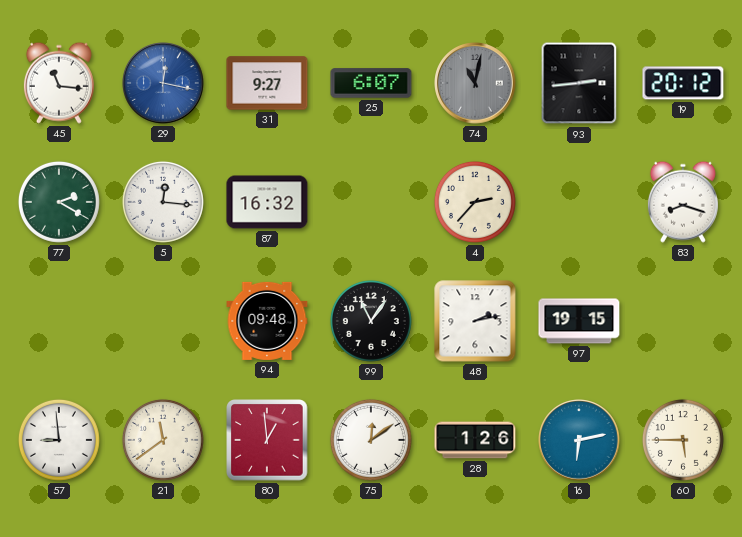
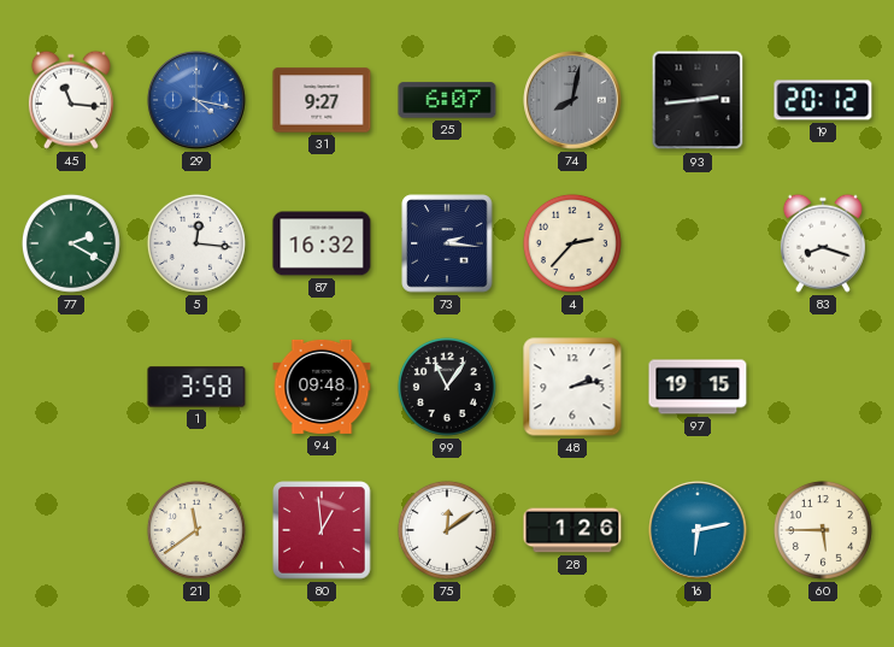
29: 12:17 -> 4:17
74: 11:02 -> 8:02
73: none -> 2:16
1: none -> 3:58
57: 8:59 -> none
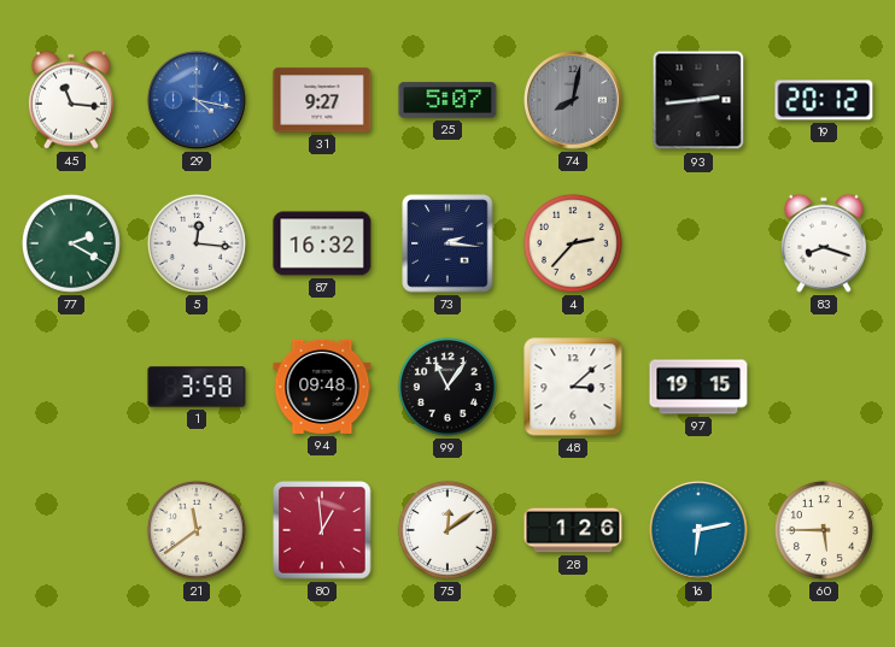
25: 6:07 -> 5:07
48: 2:13 -> 3:08
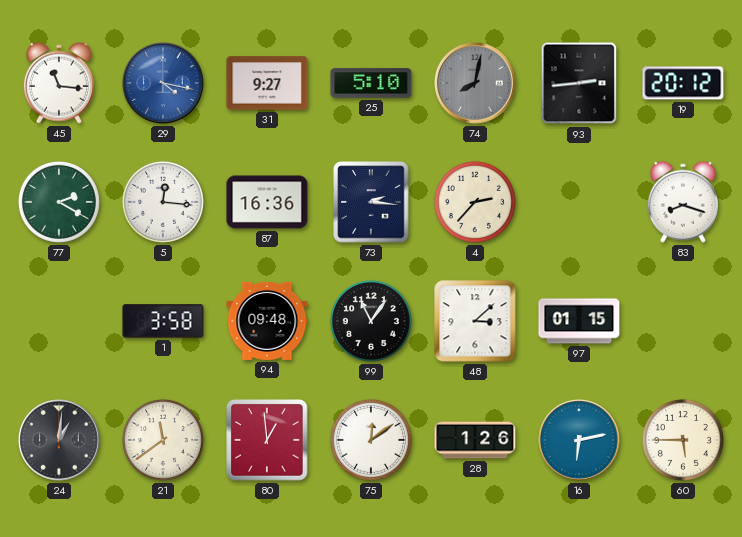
25: 5:07 -> 5:10
87: 16:32 -> 16:36
97: 19:15 -> 01:15
24: none -> 1:01
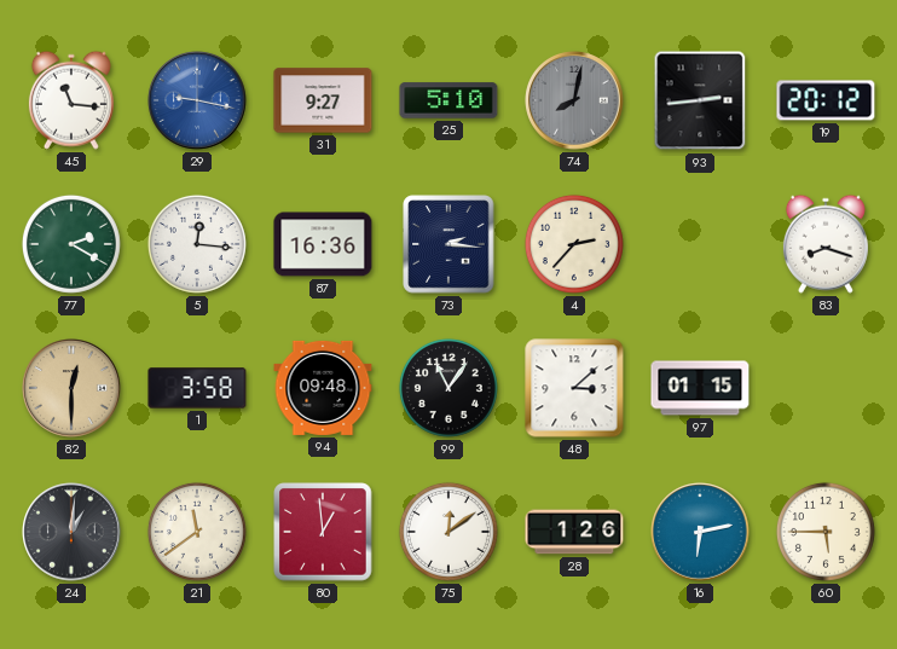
29: 4:17 -> 9:17
82: none -> 12:30
